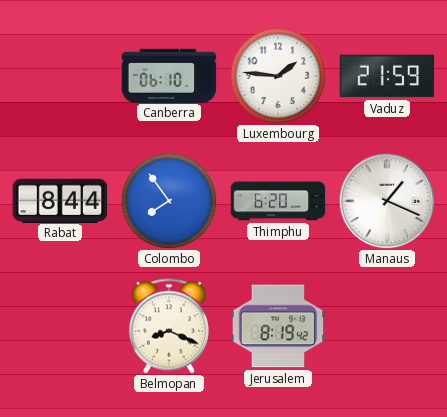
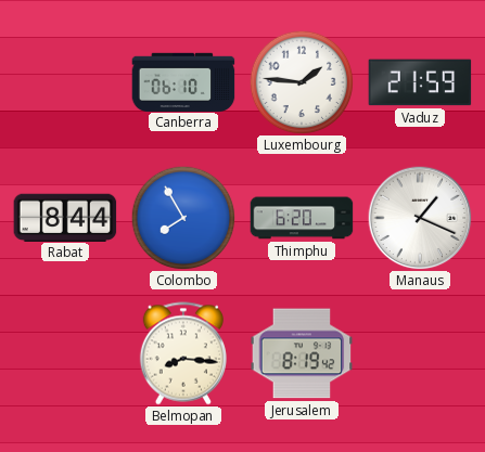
Colombo: 7:54 -> 7:55
Belmopan: 8:19 -> 8:16
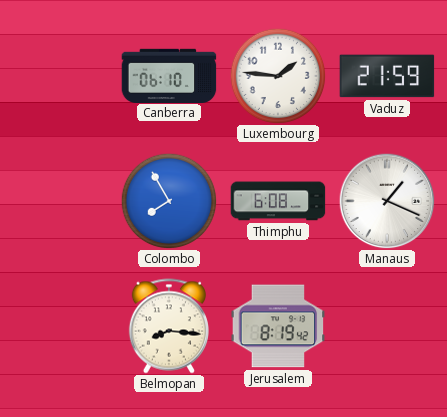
Rabat: 8:44 -> none
Thimphu: 6:20 -> 6:08
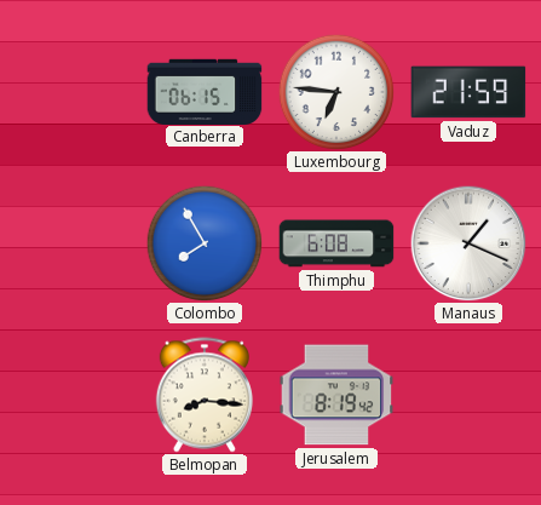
Canberra: 06:10 -> 06:15
Luxembourg: 1:46 -> 6:46
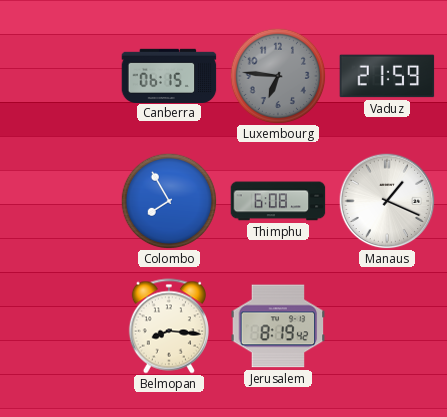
Luxembourg dial: white -> grey
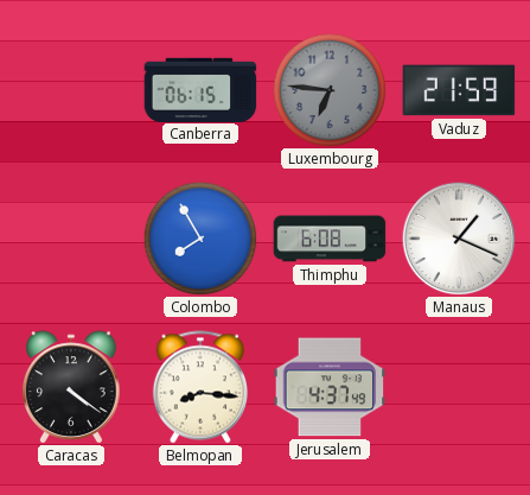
Caracas: none -> 4:21
Jerusalem: 8:19 -> 4:37
